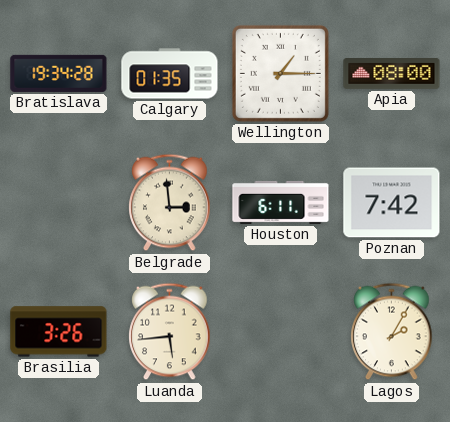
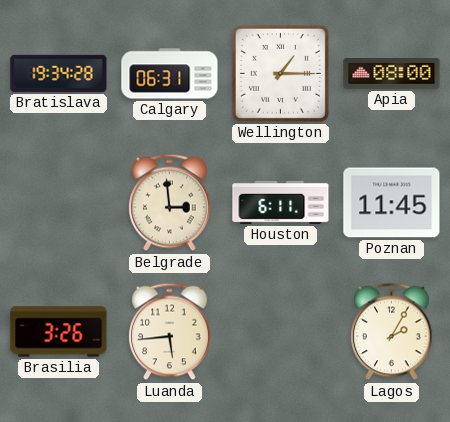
Calgary: 01:35 -> 06:31
Poznan: 7:42 -> 11:45
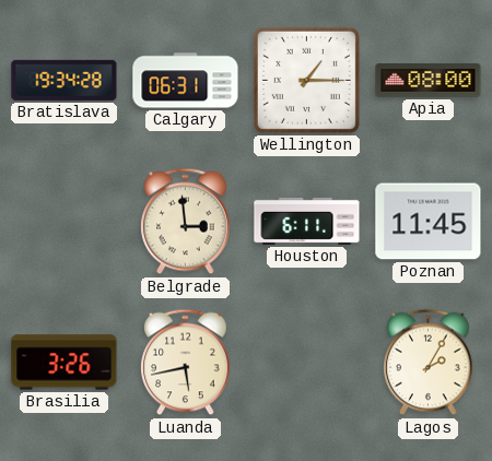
Luanda: 5:44 -> 5:43
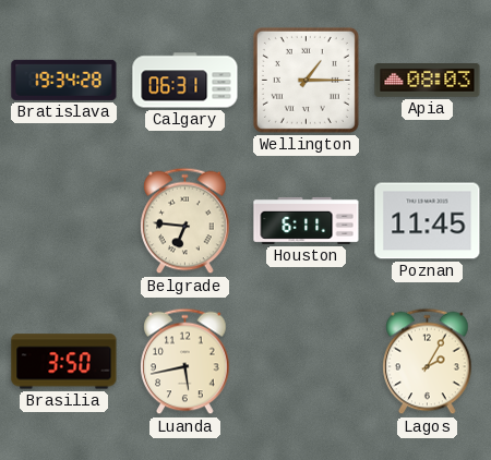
Apia: 08:00 -> 08:03
Belgrade: 2:59 -> 6:46
Brasilia: 3:26 -> 3:50
